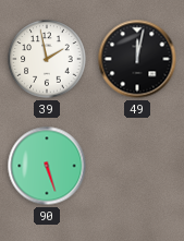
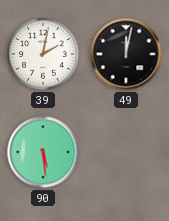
39: 1:58 -> 2:02
90: 5:27 -> 5:29
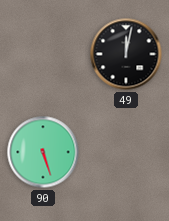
39: 2:02 -> none
90: 5:29 -> 5:27
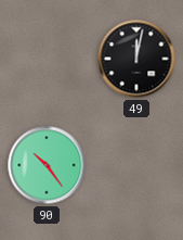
90: 5:27 -> 10:24
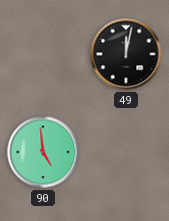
90: 10:24 -> 4:59
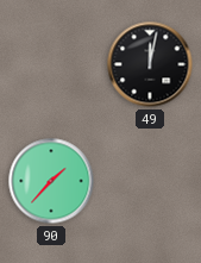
90: 4:59 -> 1:37
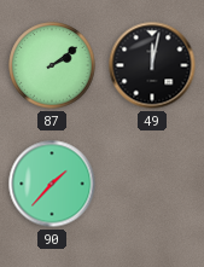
87: none -> 2:09
